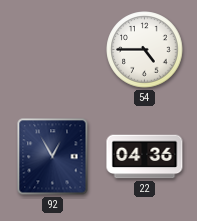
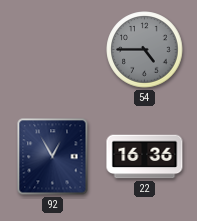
54 dial: white -> grey
22: 04:36 -> 16:36
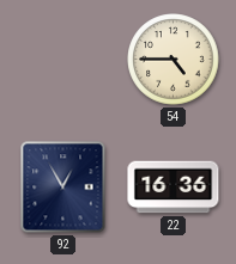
54 dial: grey -> cream
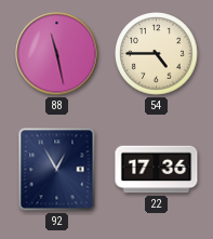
88: none -> 11:28
22: 16:36 -> 17:36
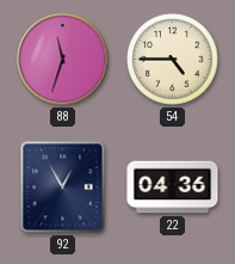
88: 11:28 -> 11:33
22: 17:36 -> 04:36
